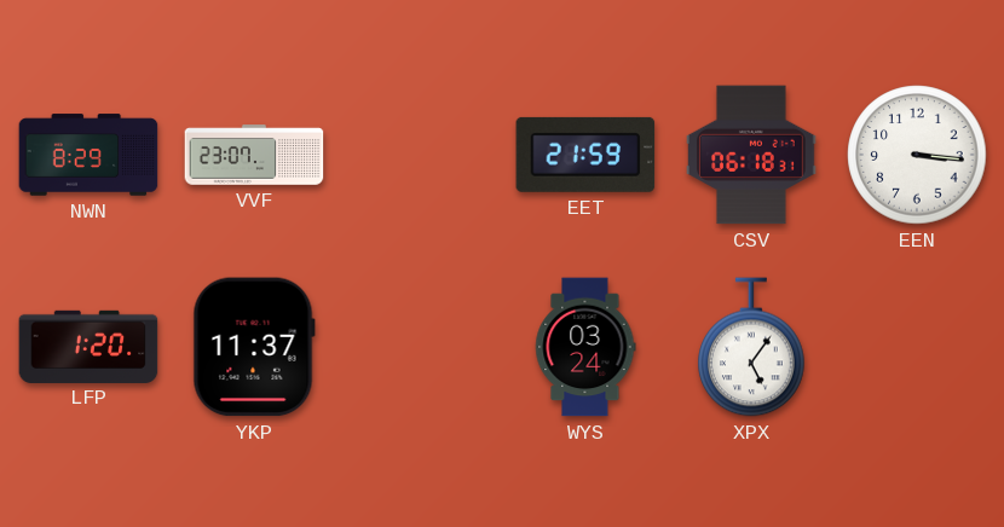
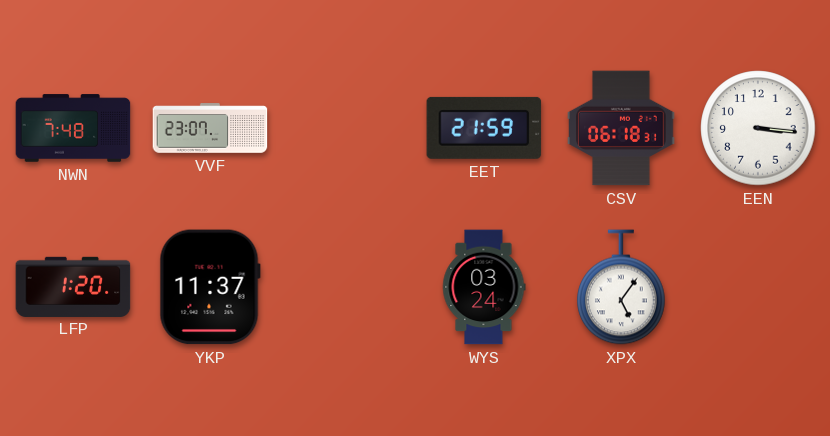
NWN: 8:29 -> 7:48
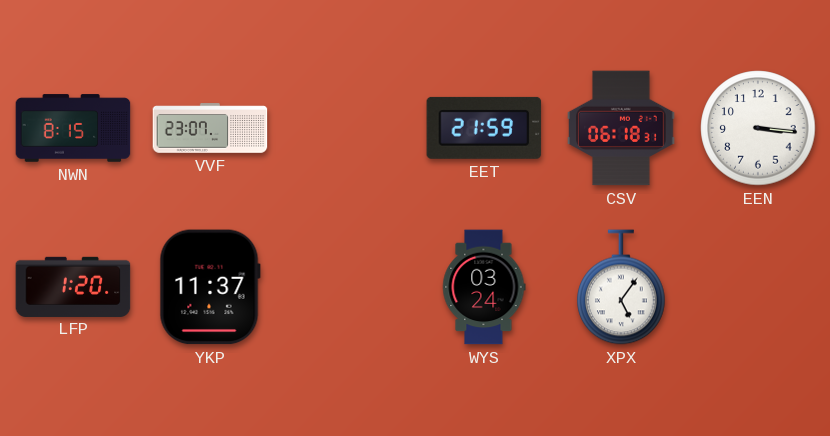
NWN: 7:48 -> 8:15
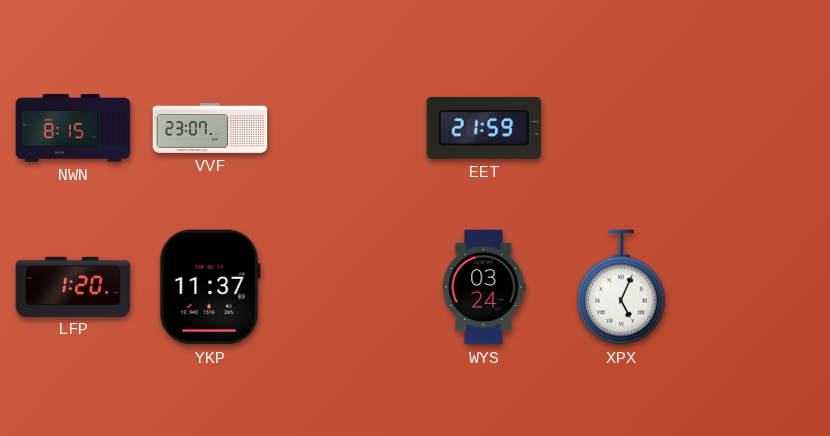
CSV: 06:18 -> none
EEN: 3:16 -> none
XPX: 5:06 -> 5:04
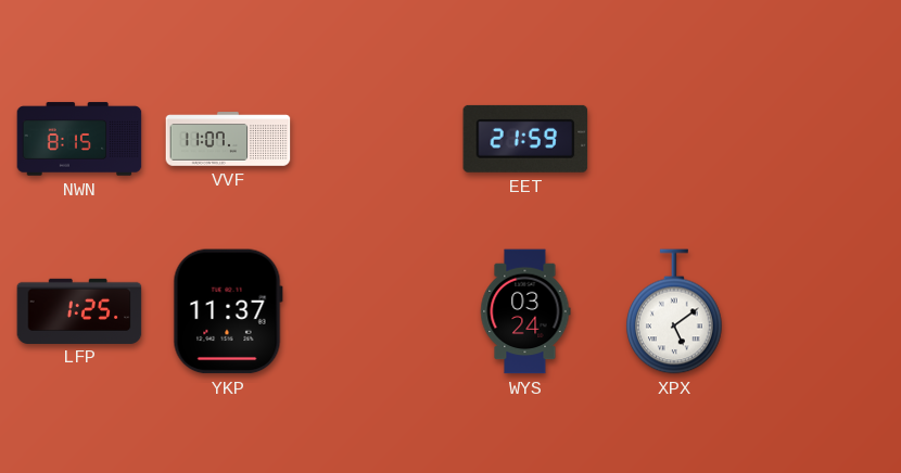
VVF: 23:07 -> 11:07
LFP: 1:20 -> 1:25
XPX: 5:04 -> 5:09
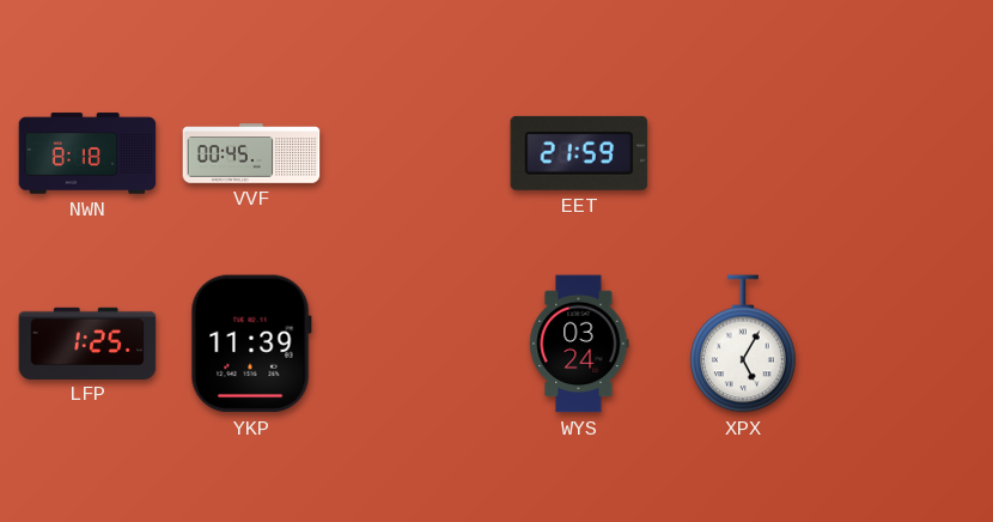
NWN: 8:15 -> 8:18
VVF: 11:07 -> 00:45
YKP: 11:37 -> 11:39
XPX: 5:09 -> 5:05
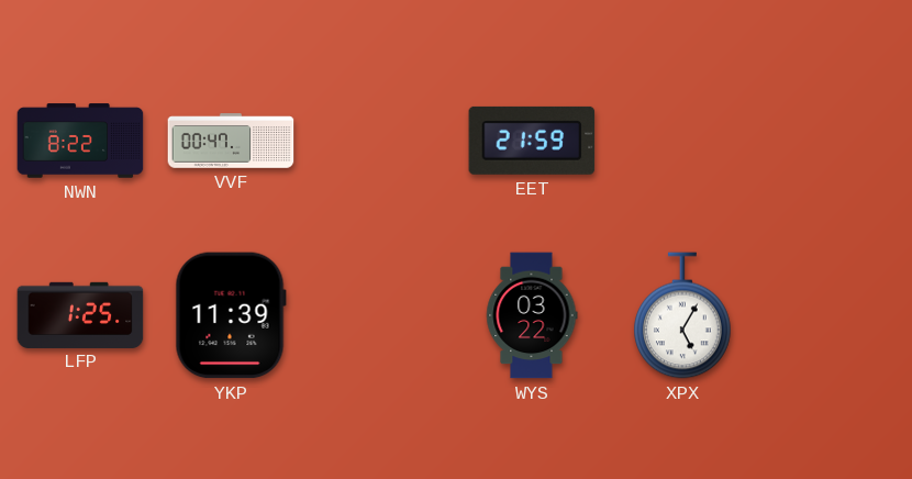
NWN: 8:18 -> 8:22
VVF: 00:45 -> 00:47
WYS: 03:24 -> 03:22
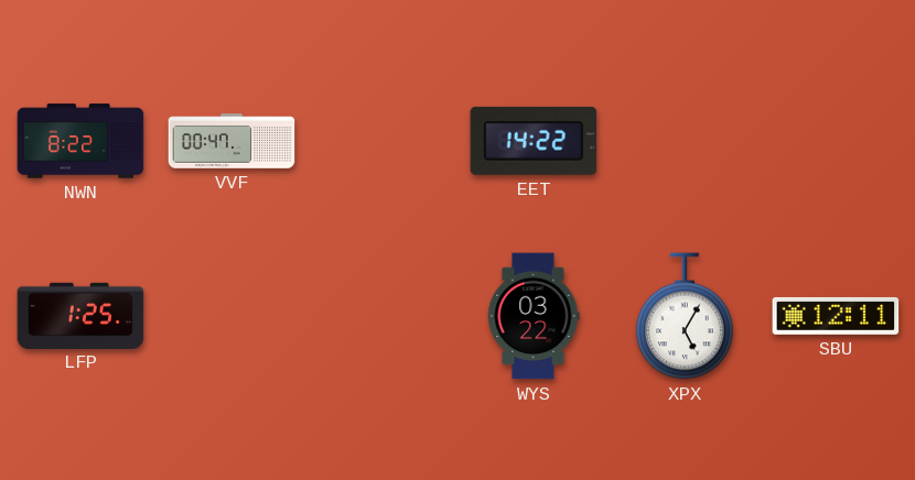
EET: 21:59 -> 14:22
YKP: 11:39 -> none
SBU: none -> 12:11
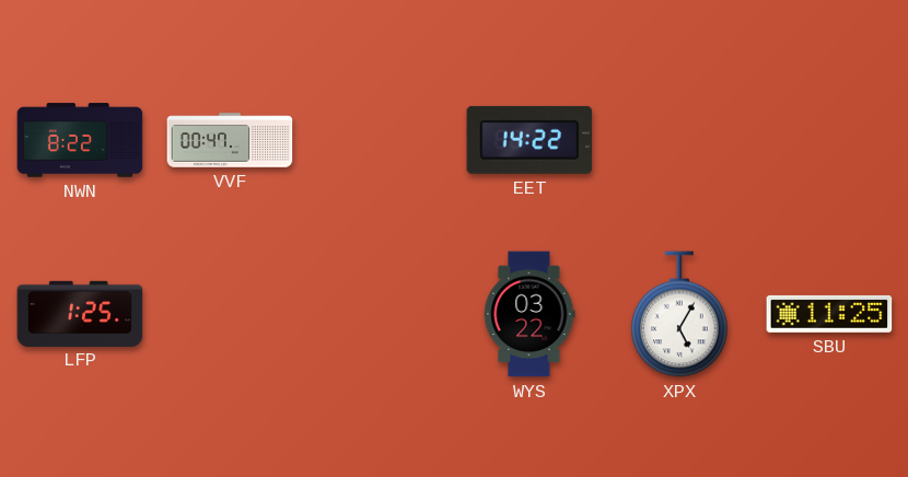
SBU: 12:11 -> 11:25
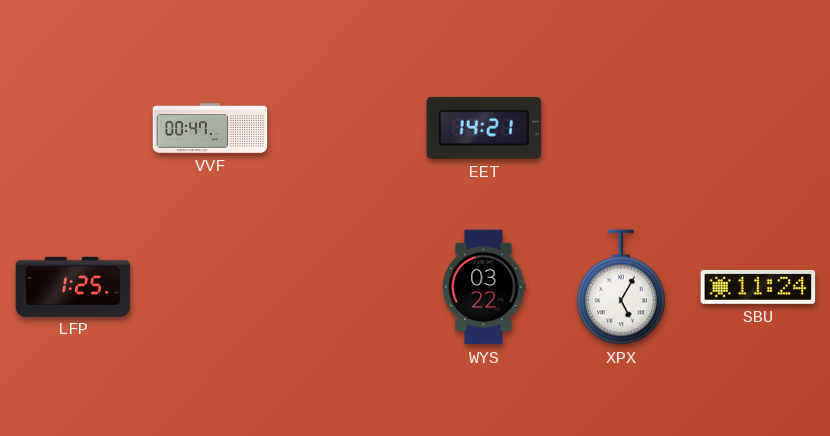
NWN: 8:22 -> none
EET: 14:22 -> 14:21
SBU: 11:25 -> 11:24
